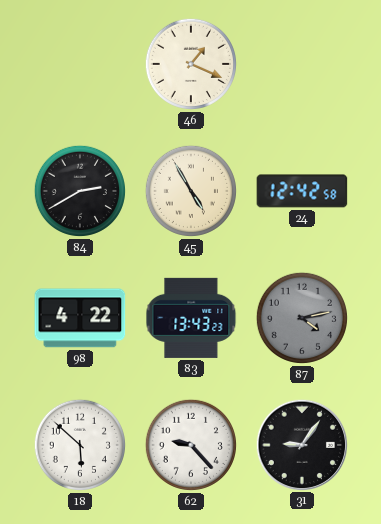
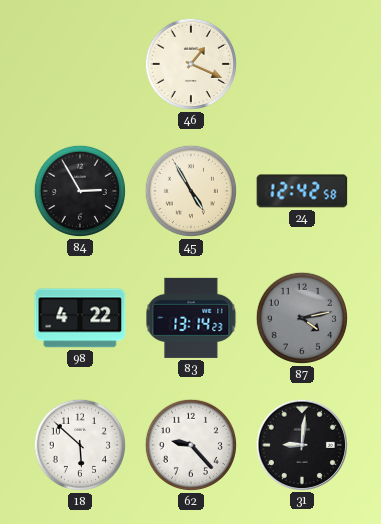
84: 2:40 -> 2:55
83: 13:43 -> 13:14
31: 9:06 -> 9:01
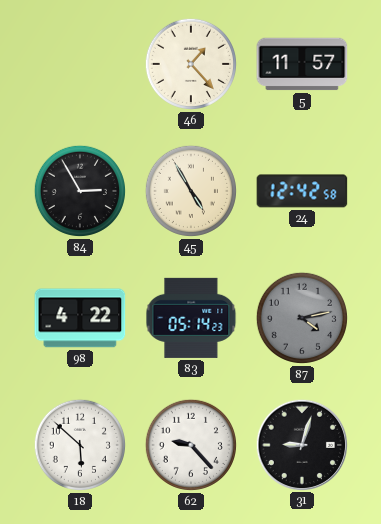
46: 1:19 -> 1:23
5: none -> 11:57
83: 13:14 -> 05:14
31: 9:01 -> 9:03
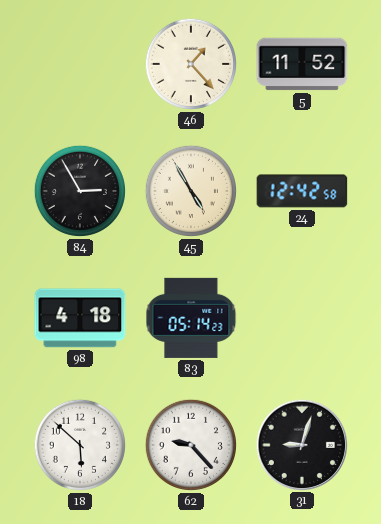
5: 11:57 -> 11:52
98: 4:22 -> 4:18
87: 4:13 -> none
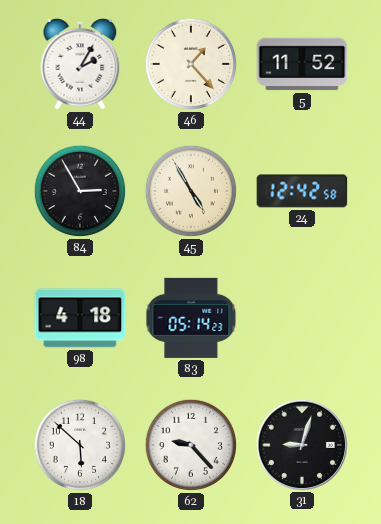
44: none -> 2:05
